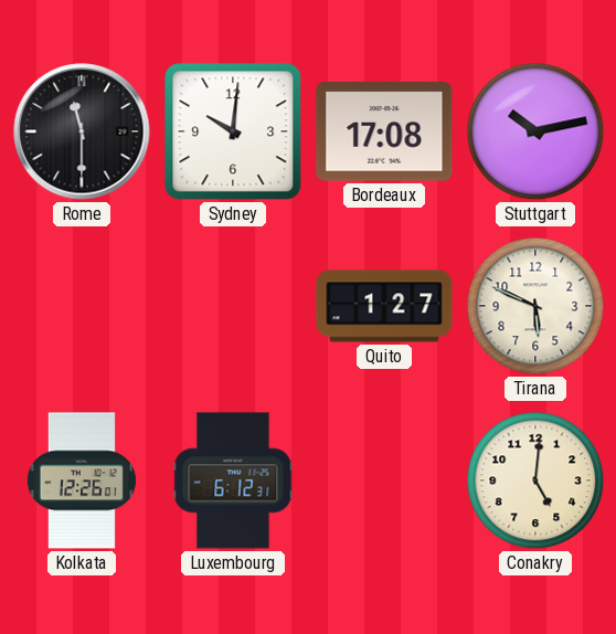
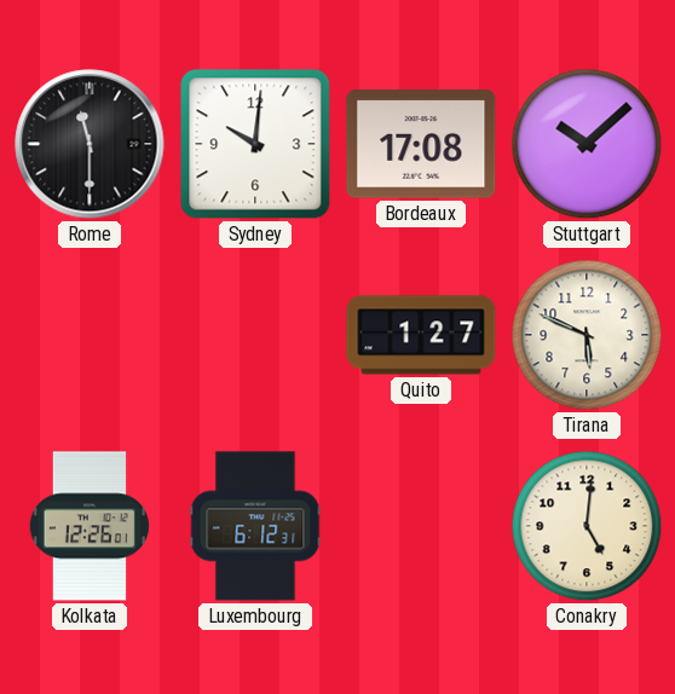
Stuttgart: 10:13 -> 10:08
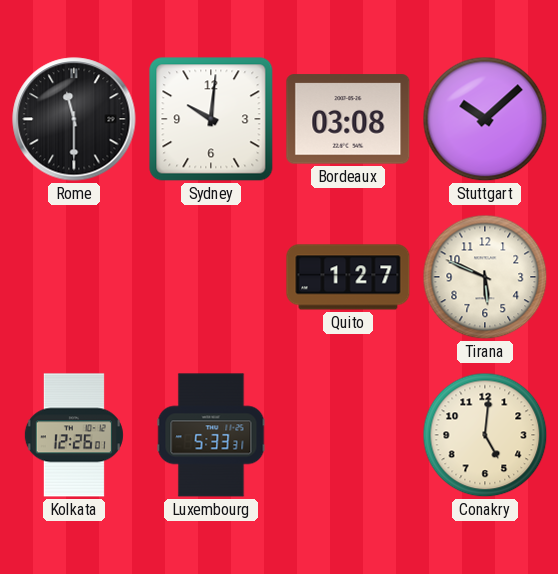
Bordeaux: 17:08 -> 03:08
Luxembourg: 6:12 -> 5:33
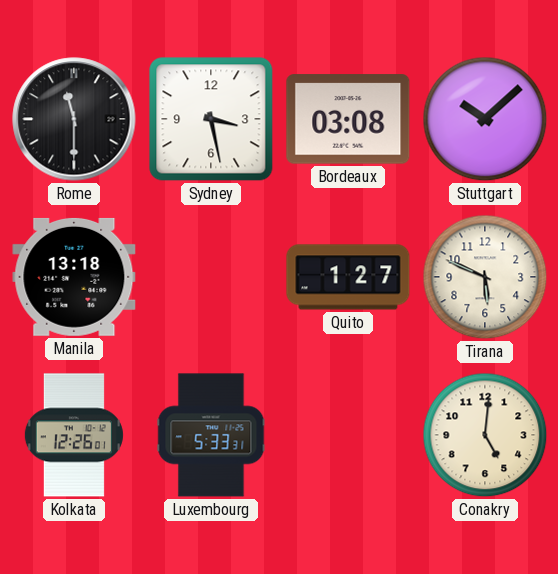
Sydney: 10:01 -> 3:28
Manila: none -> 13:18
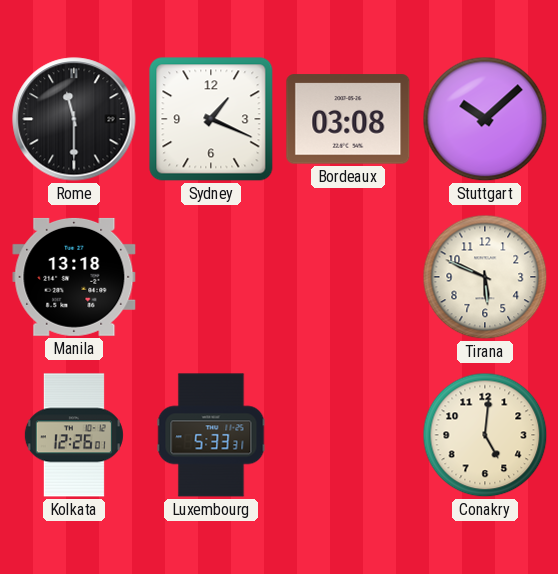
Sydney: 3:28 -> 1:19
Quito: 1:27 -> none
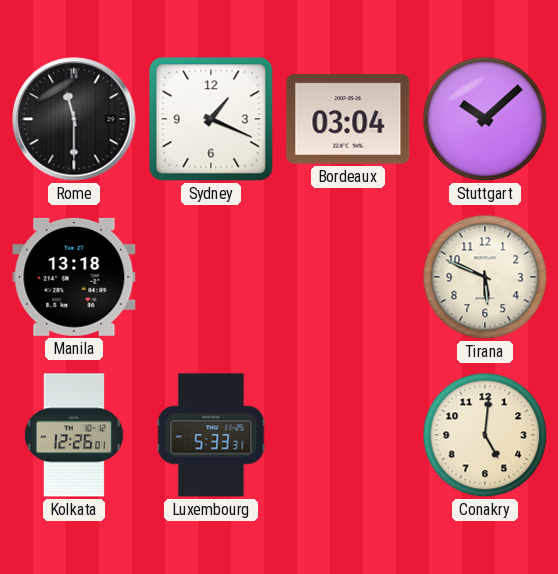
Bordeaux: 03:08 -> 03:04
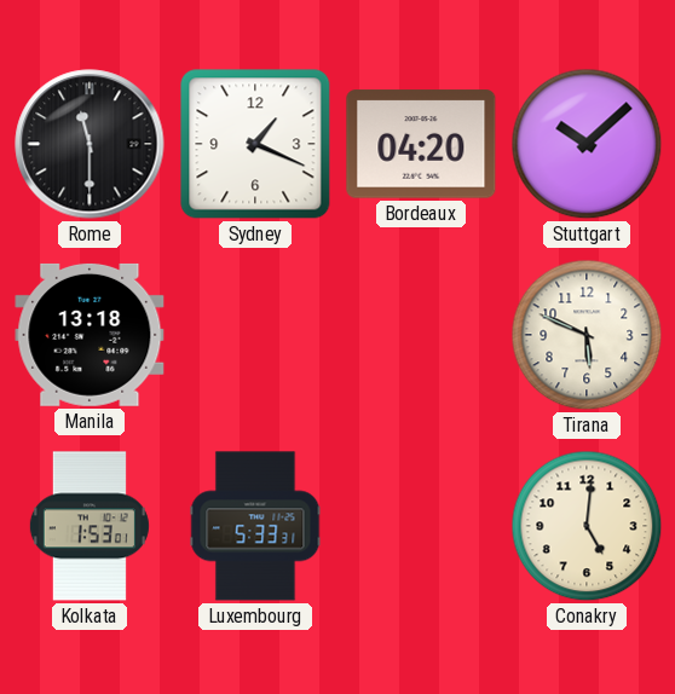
Bordeaux: 03:04 -> 04:20
Kolkata: 12:26 -> 1:53
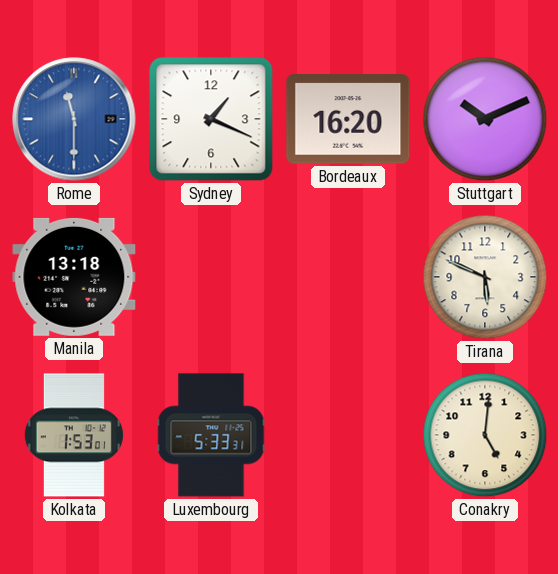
Rome dial: black -> blue
Bordeaux: 04:20 -> 16:20
Stuttgart: 10:08 -> 10:11
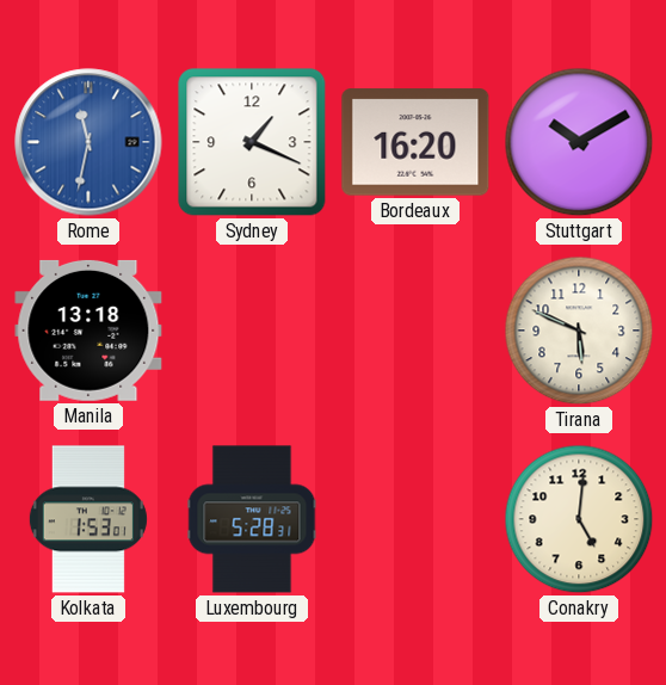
Rome: 11:30 -> 11:32
Stuttgart: 10:11 -> 10:10
Luxembourg: 5:33 -> 5:28
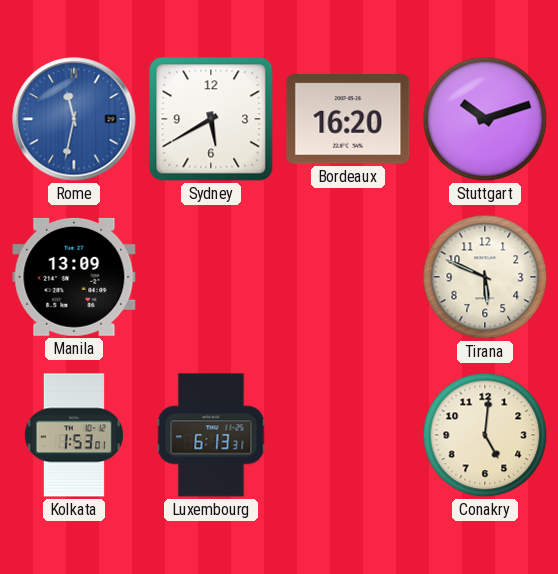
Sydney: 1:19 -> 5:40
Stuttgart: 10:10 -> 10:12
Manila: 13:18 -> 13:09
Luxembourg: 5:28 -> 6:13
